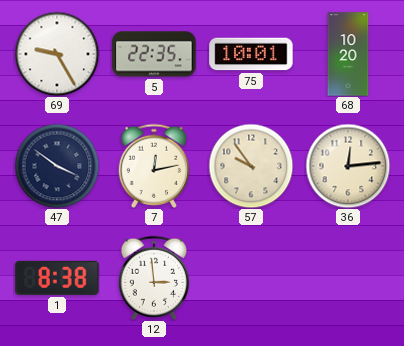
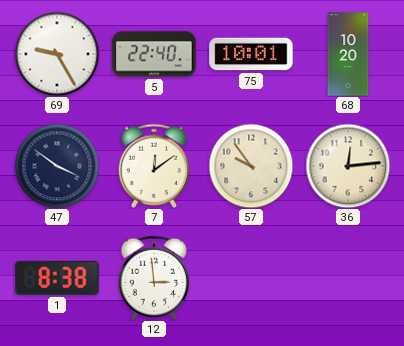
5: 22:35 -> 22:40
7: 12:13 -> 12:09
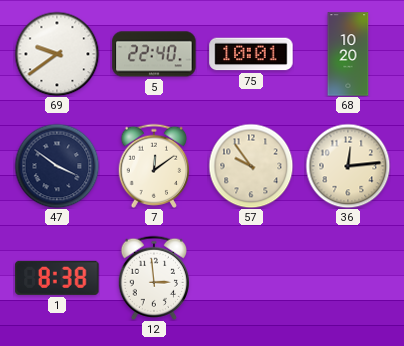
69: 9:25 -> 9:39
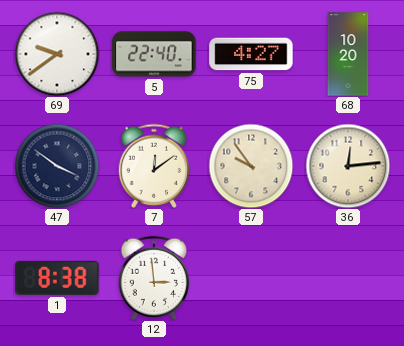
75: 10:01 -> 4:27
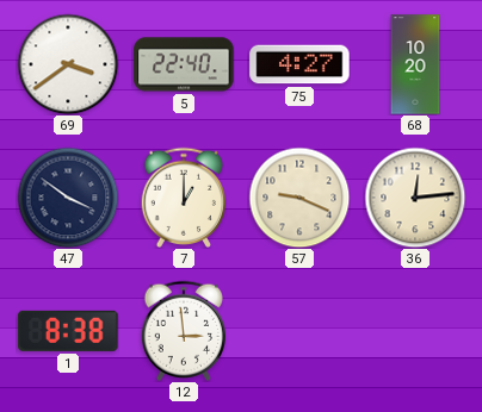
69: 9:39 -> 3:39
7: 12:09 -> 1:00
57: 9:54 -> 9:19
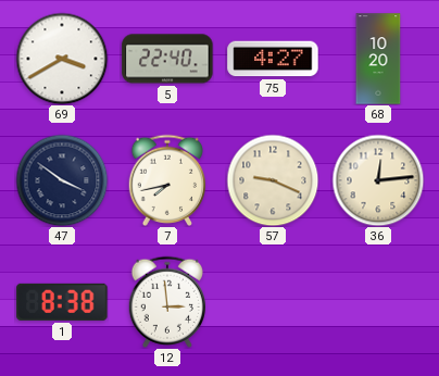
69: 3:39 -> 3:40
7: 1:00 -> 7:43
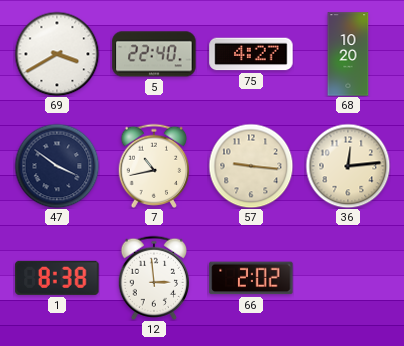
7: 7:43 -> 10:43
57: 9:19 -> 9:16
66: none -> 2:02
